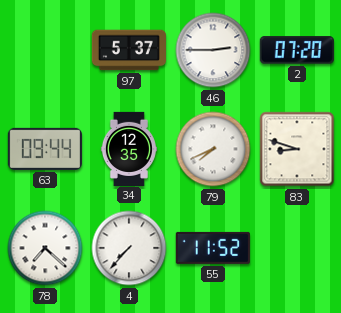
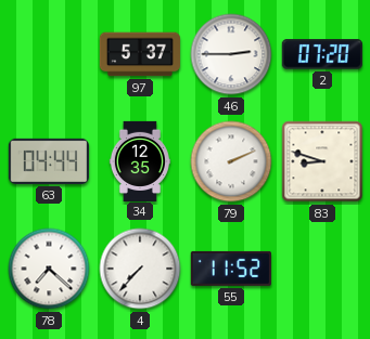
63: 09:44 -> 04:44
79: 7:41 -> 2:11
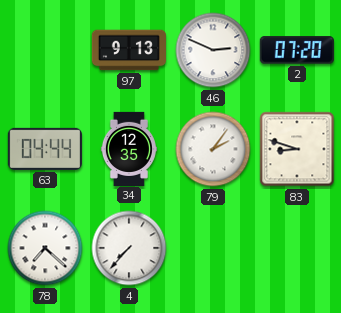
97: 5:37 -> 9:13
46: 2:45 -> 2:49
79: 2:11 -> 2:06
55: 11:52 -> none
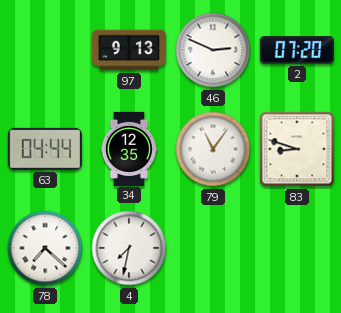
79: 2:06 -> 11:06
4: 7:37 -> 7:32
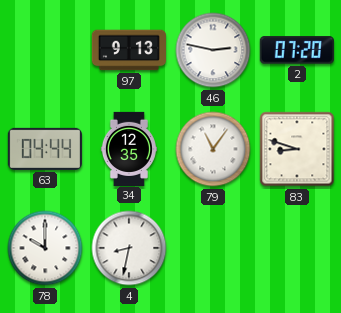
46: 2:49 -> 2:47
78: 7:22 -> 10:00
4: 7:32 -> 8:32
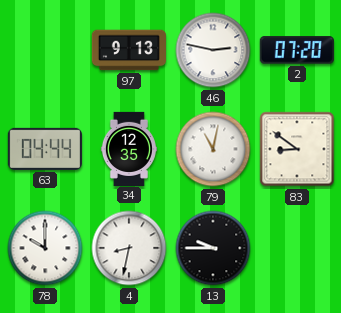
79: 11:06 -> 11:02
83: 8:48 -> 8:51
13: none -> 9:45
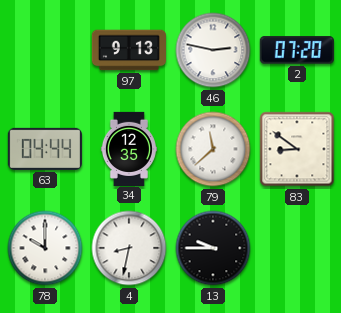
79: 11:02 -> 11:38
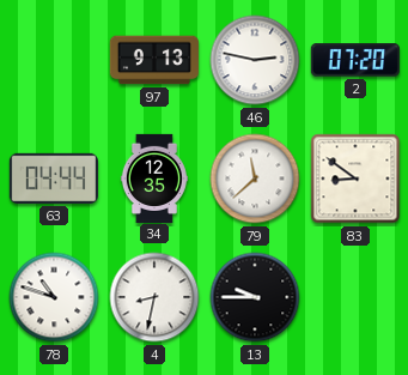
78: 10:00 -> 10:48
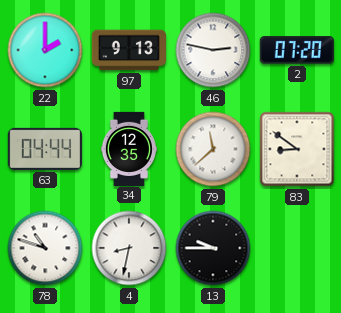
22: none -> 2:00
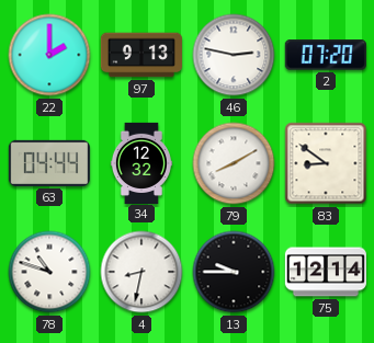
34: 12:35 -> 12:32
79: 11:38 -> 8:10
75: none -> 12:14
